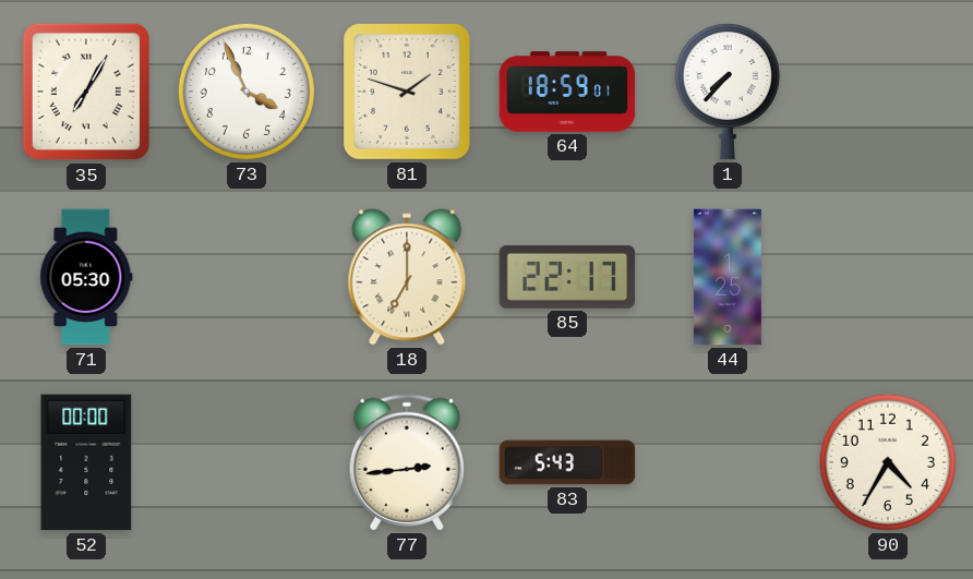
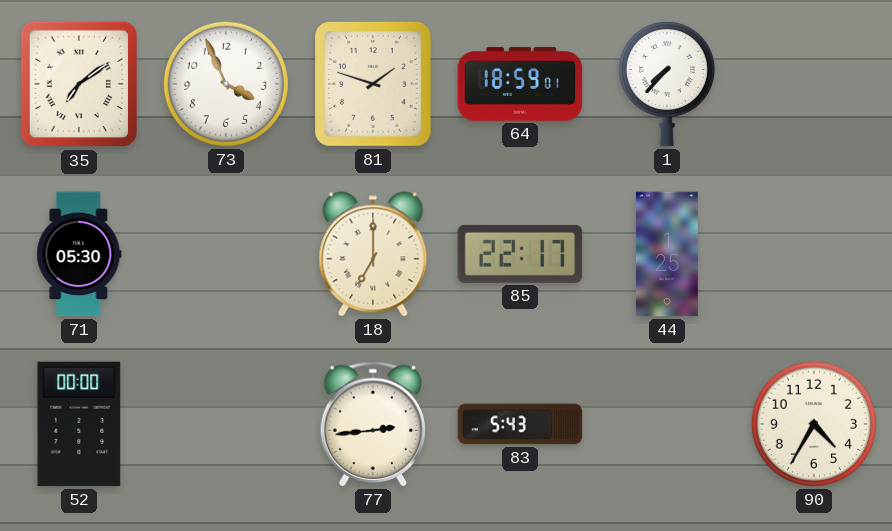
35: 7:05 -> 7:09
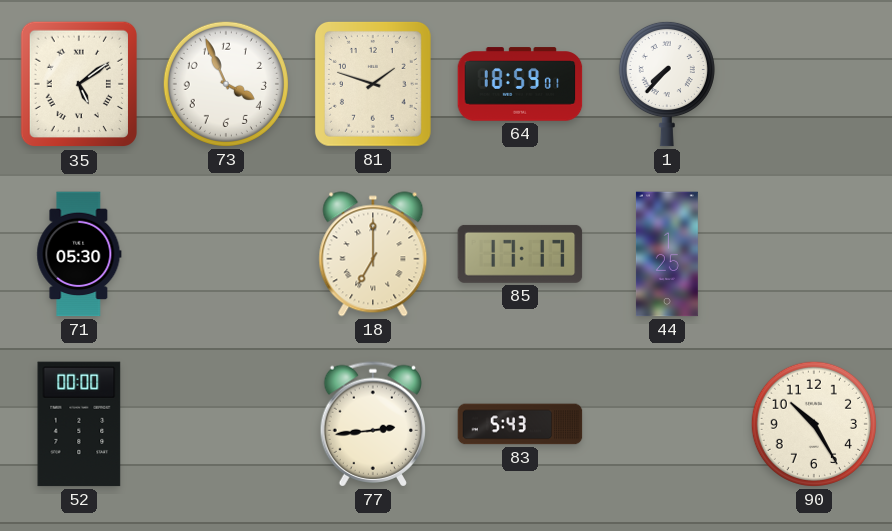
35: 7:09 -> 5:09
85: 22:17 -> 17:17
90: 4:35 -> 10:25
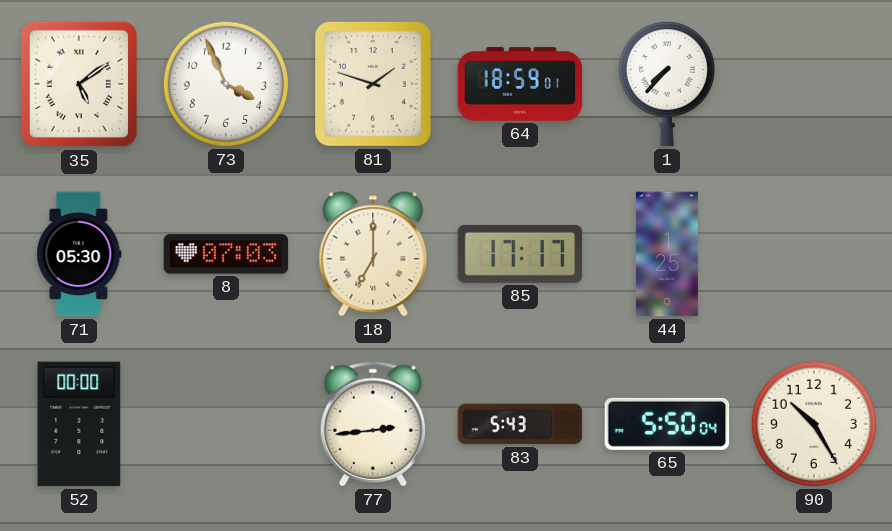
8: none -> 07:03
65: none -> 5:50
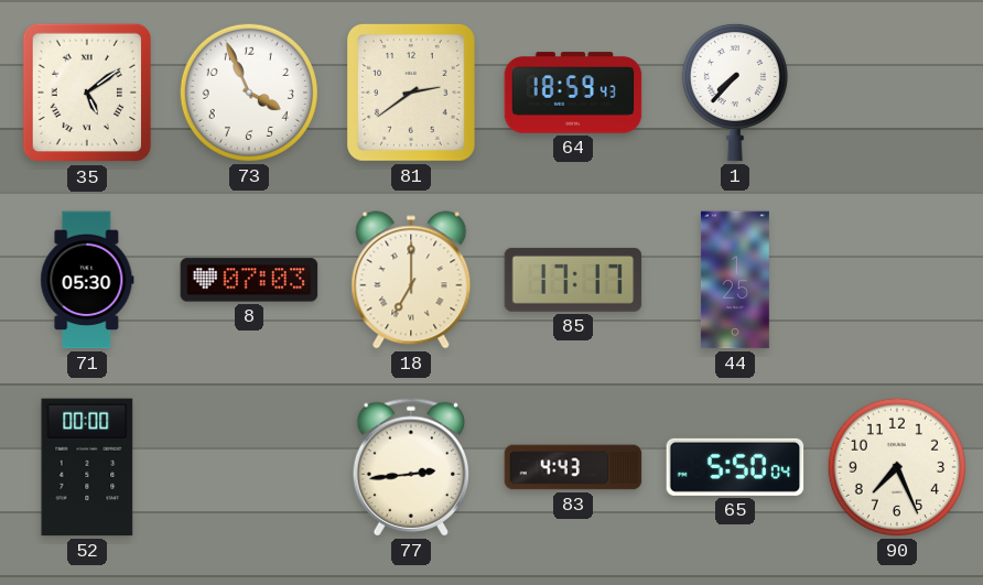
81: 1:48 -> 2:39
64: 18:59:01 -> 18:59:43
83: 5:43 -> 4:43
90: 10:25 -> 7:26
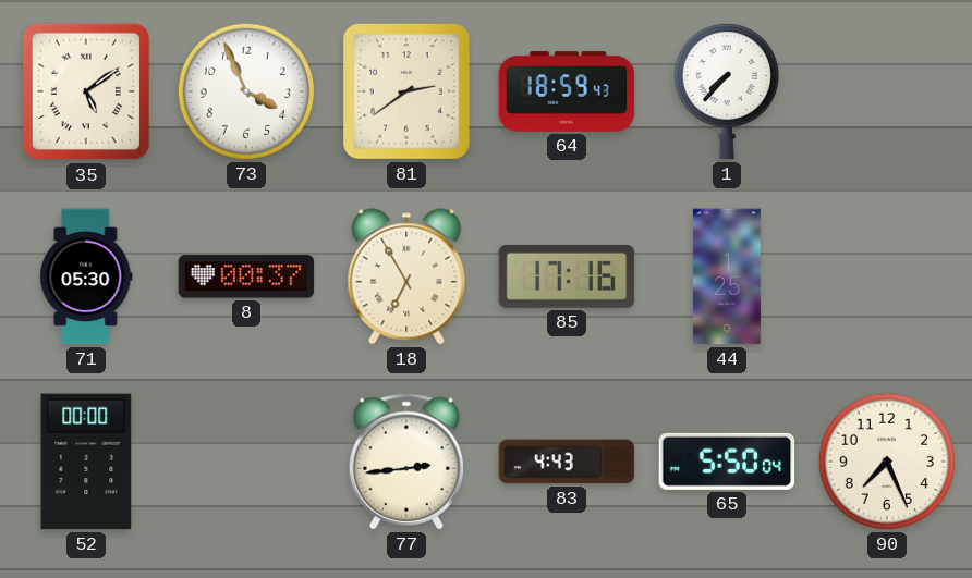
8: 07:03 -> 00:37
18: 7:00 -> 6:55
85: 17:17 -> 17:16
